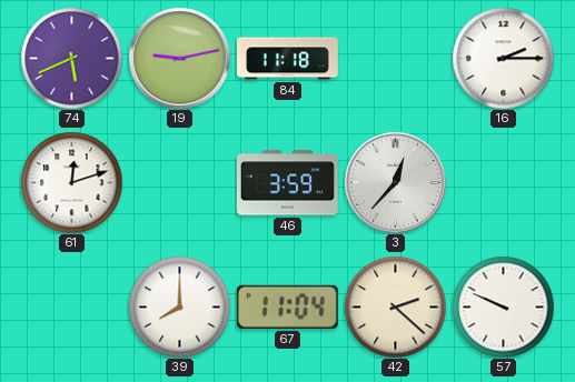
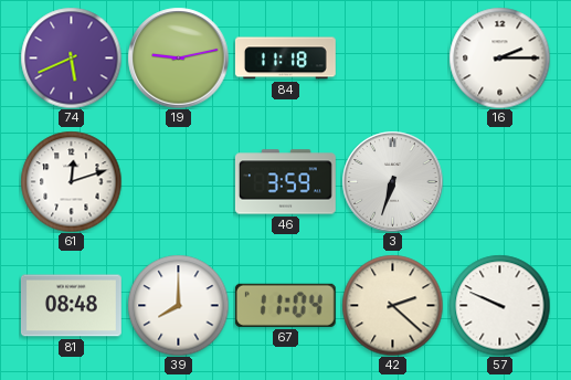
3: 12:37 -> 6:33
81: none -> 08:48
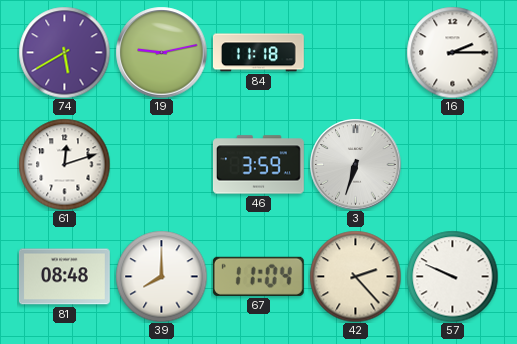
74: 5:41 -> 5:40
42: 2:22 -> 2:23
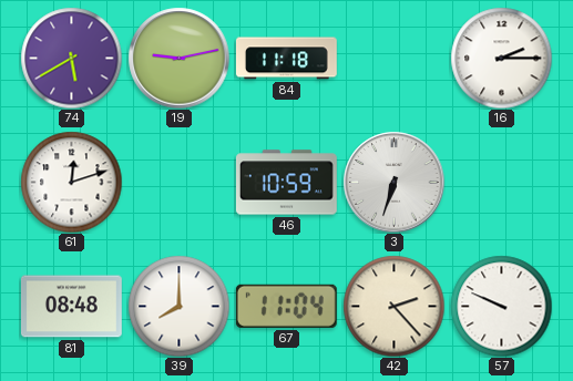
46: 3:59 -> 10:59
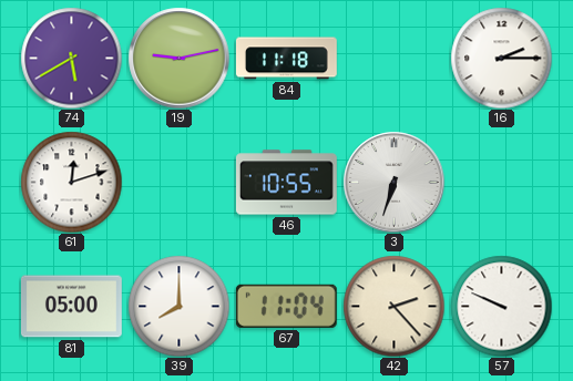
46: 10:59 -> 10:55
81: 08:48 -> 05:00
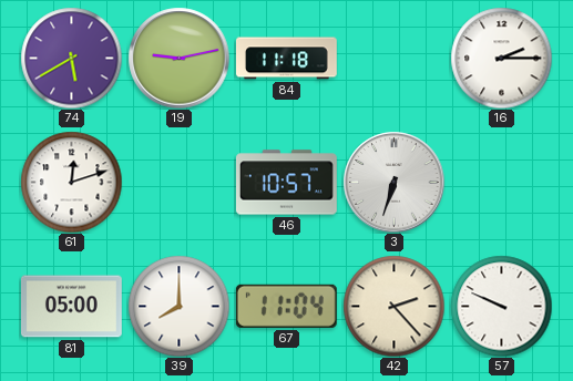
46: 10:55 -> 10:57
